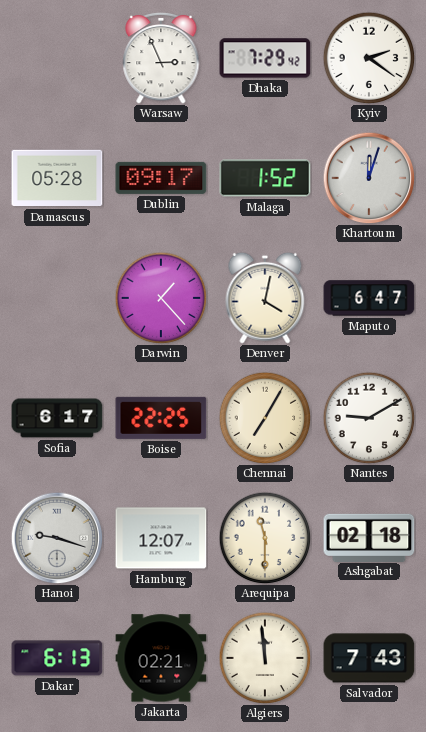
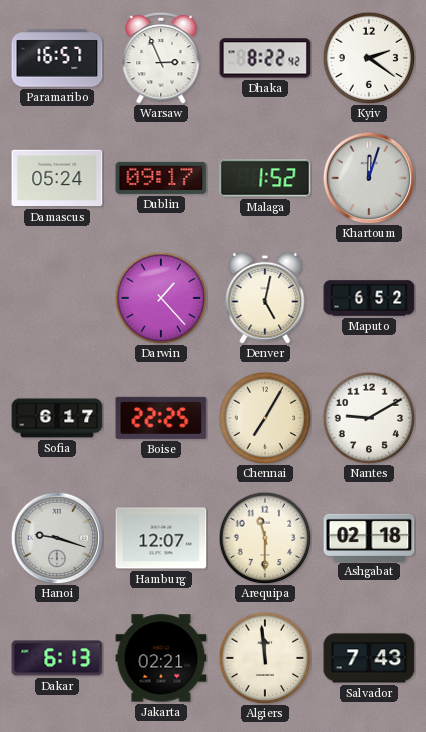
Paramaribo: none -> 16:57
Dhaka: 7:29 -> 8:22
Damascus: 05:28 -> 05:24
Denver: 4:02 -> 5:02
Maputo: 6:47 -> 6:52
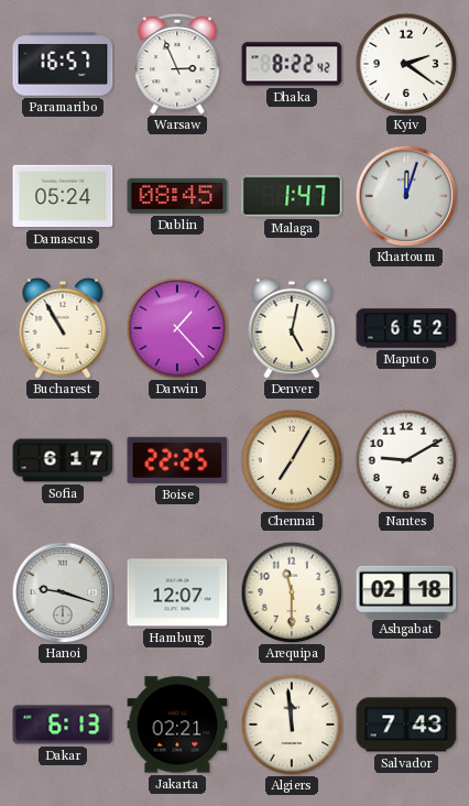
Dublin: 09:17 -> 08:45
Malaga: 1:52 -> 1:47
Bucharest: none -> 10:55
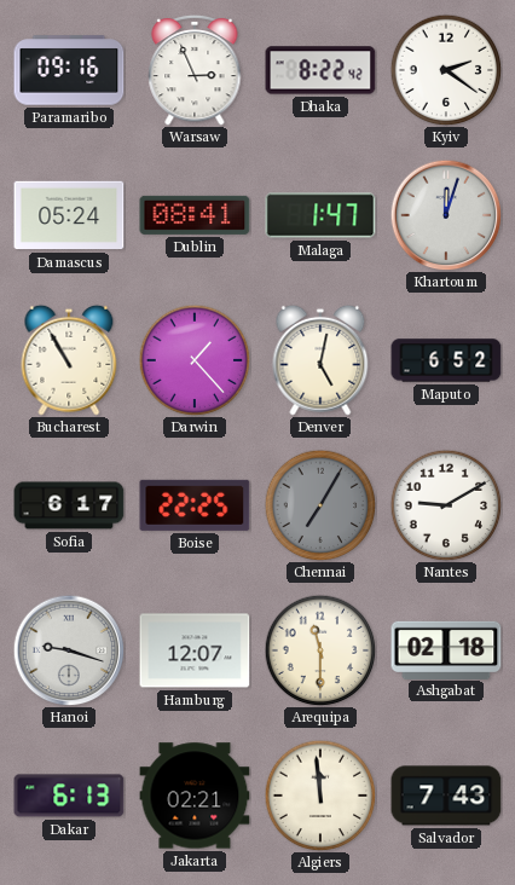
Paramaribo: 16:57 -> 09:16
Dublin: 08:45 -> 08:41
Chennai dial: cream -> grey
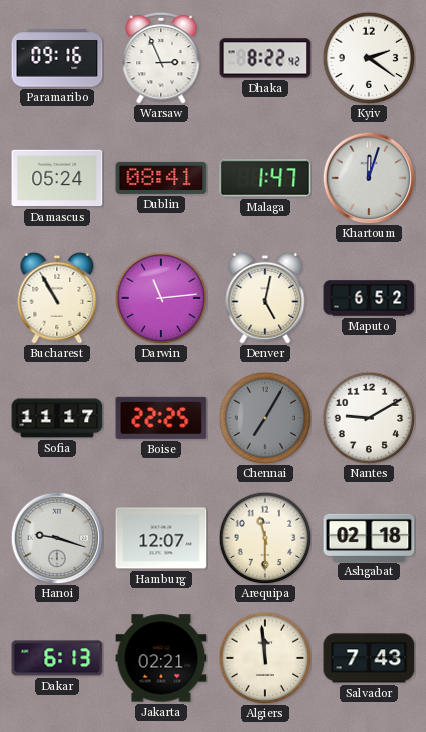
Darwin: 1:23 -> 11:14
Sofia: 6:17 -> 11:17
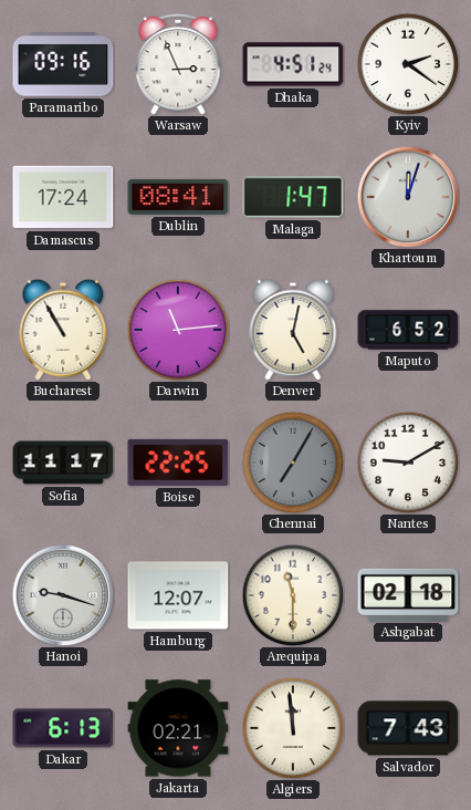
Dhaka: 8:22 -> 4:51
Damascus: 05:24 -> 17:24
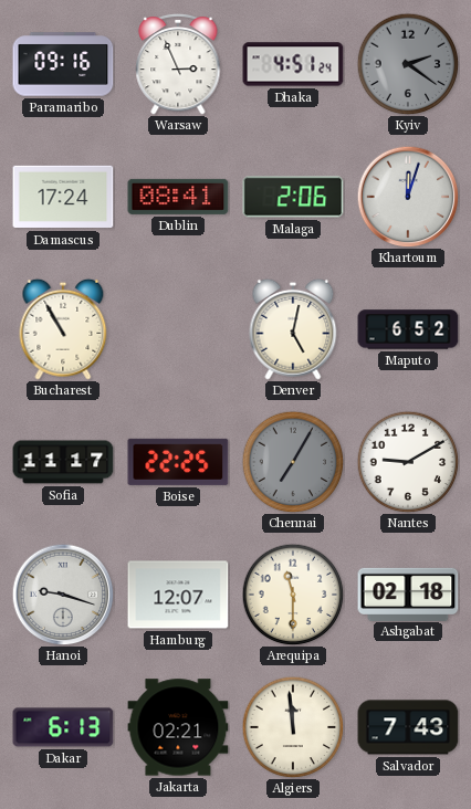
Kyiv dial: white -> grey
Malaga: 1:47 -> 2:06
Darwin: 11:14 -> none
